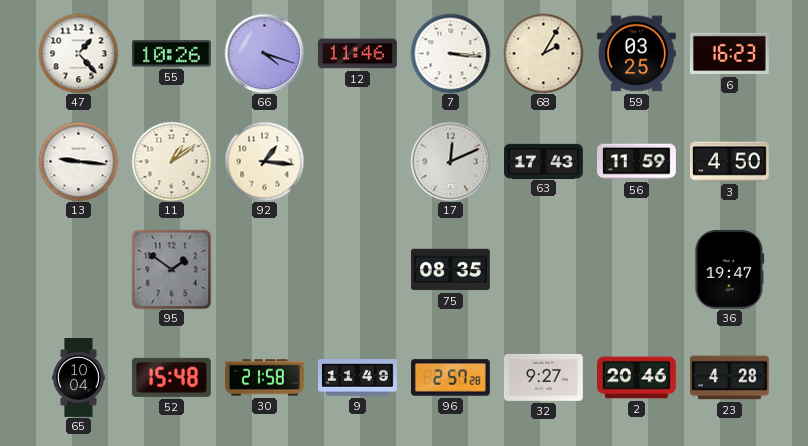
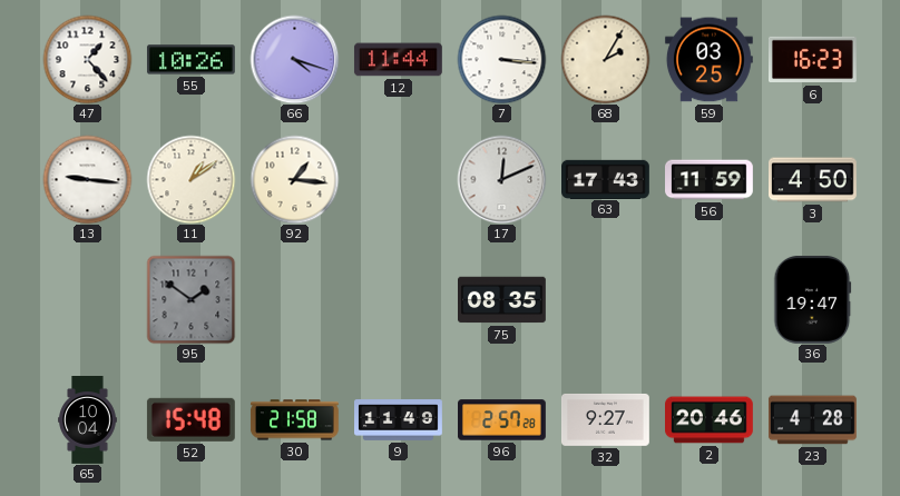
12: 11:46 -> 11:44
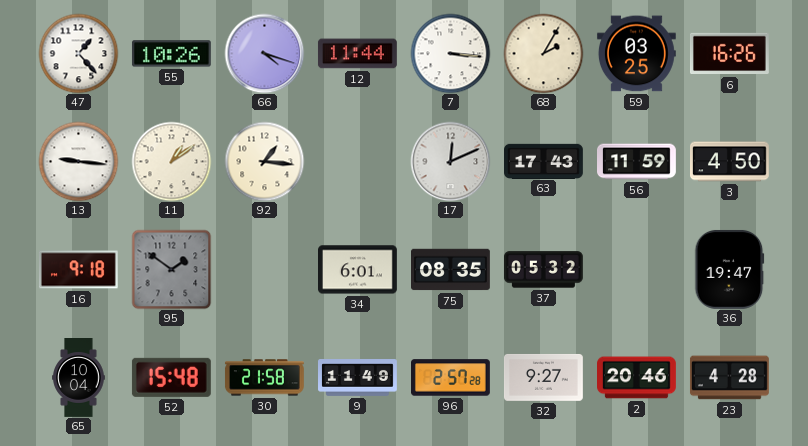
6: 16:23 -> 16:26
16: none -> 9:18
34: none -> 6:01
37: none -> 05:32
